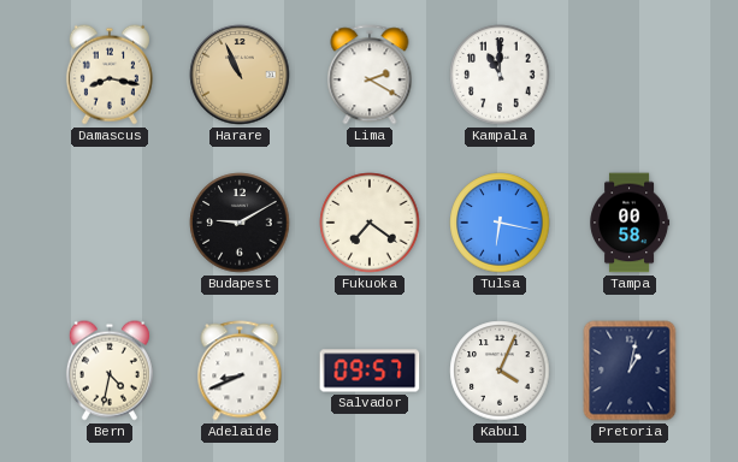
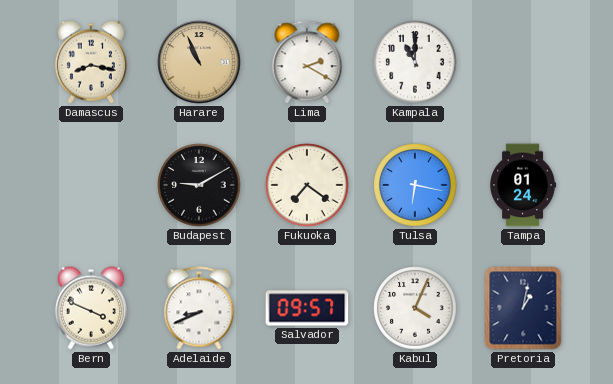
Tampa: 00:58 -> 01:24
Bern: 4:32 -> 3:49
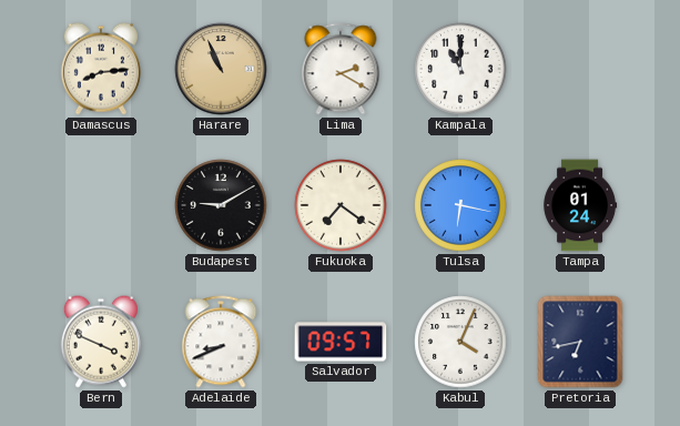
Damascus: 8:17 -> 8:14
Pretoria: 1:02 -> 6:43
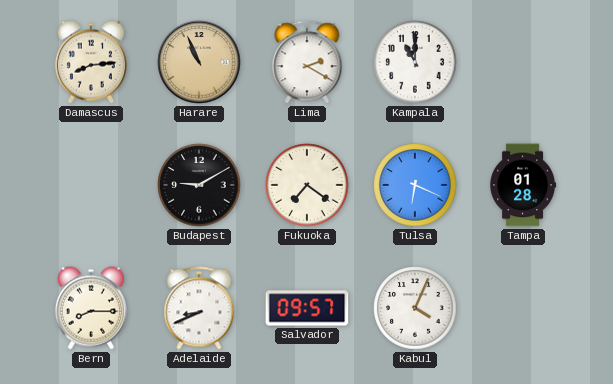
Tulsa: 6:17 -> 6:19
Tampa: 01:24 -> 01:28
Bern: 3:49 -> 8:15
Pretoria: 6:43 -> none
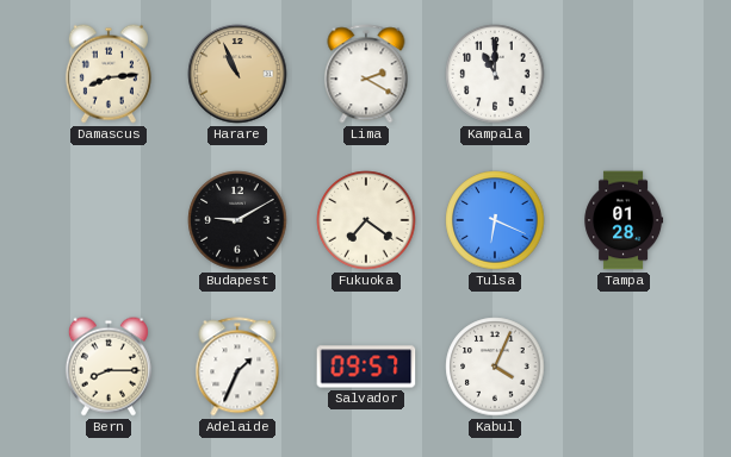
Adelaide: 8:41 -> 1:34
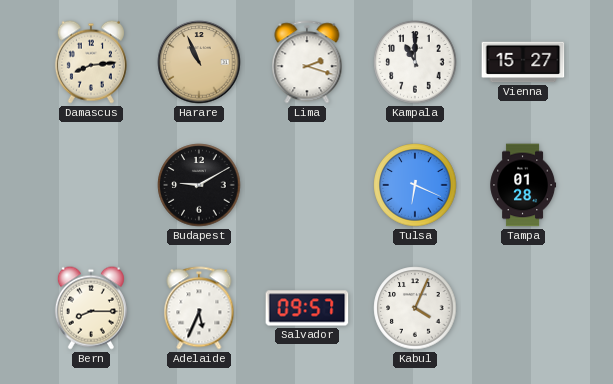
Lima: 2:20 -> 2:18
Vienna: none -> 15:27
Fukuoka: 7:21 -> none
Adelaide: 1:34 -> 5:34
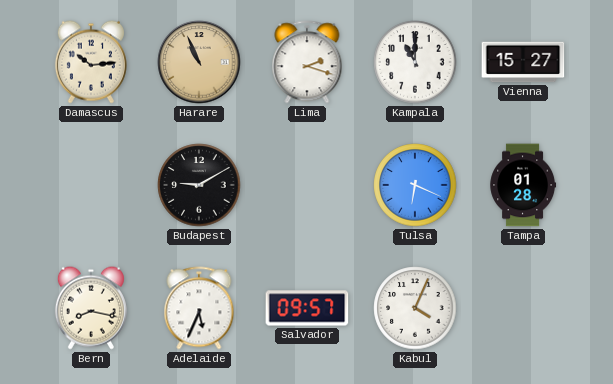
Damascus: 8:14 -> 10:14
Bern: 8:15 -> 8:17
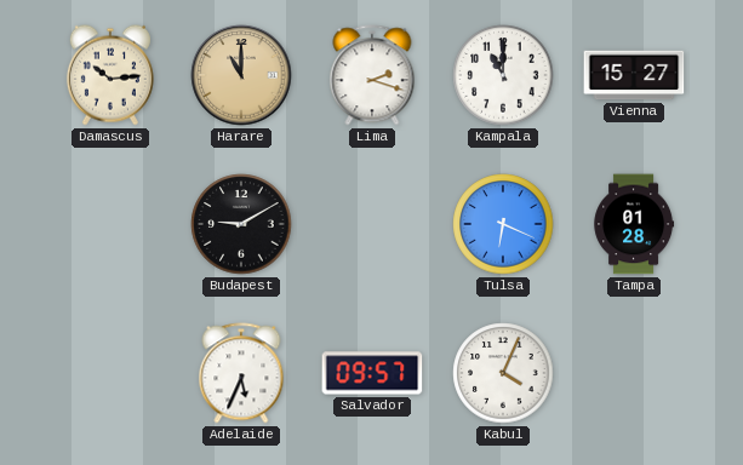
Harare: 10:56 -> 11:00
Bern: 8:17 -> none
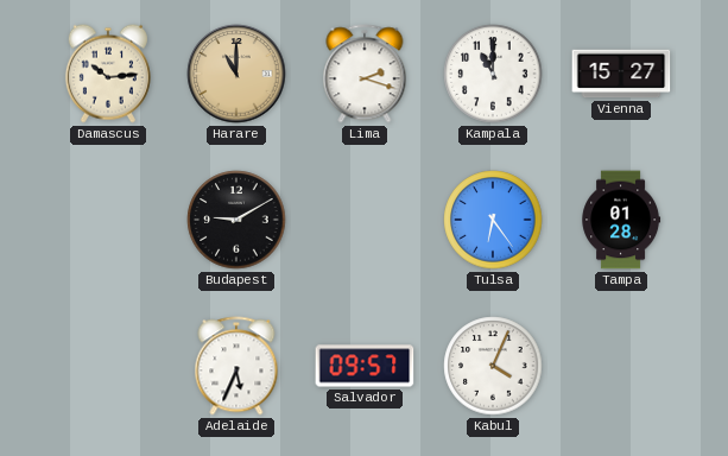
Tulsa: 6:19 -> 6:24
